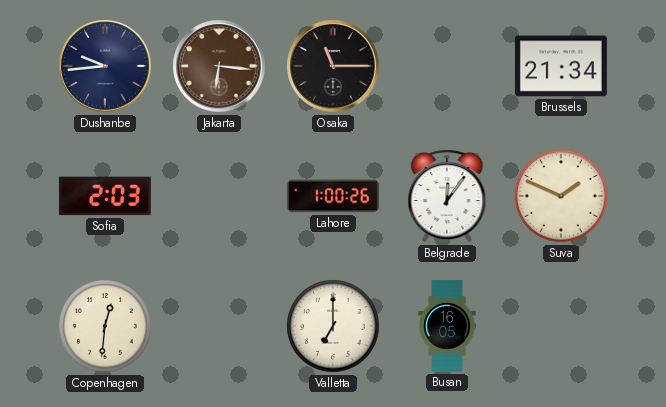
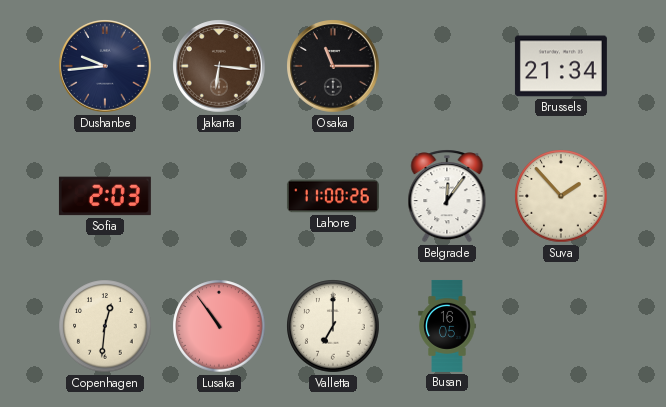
Lahore: 1:00 -> 11:00
Suva: 1:49 -> 1:53
Lusaka: none -> 10:54
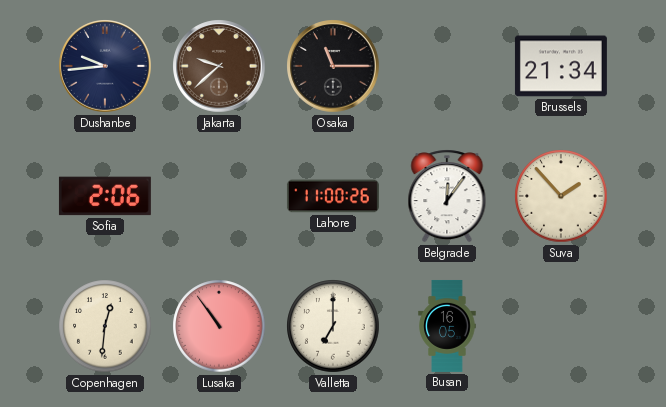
Jakarta: 6:16 -> 9:38
Sofia: 2:03 -> 2:06
